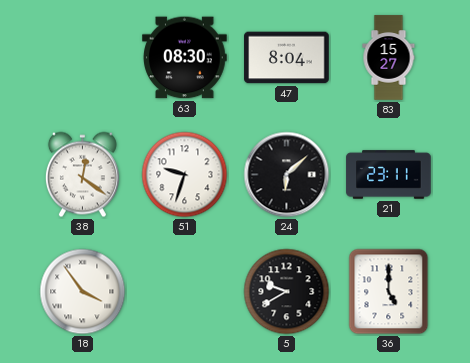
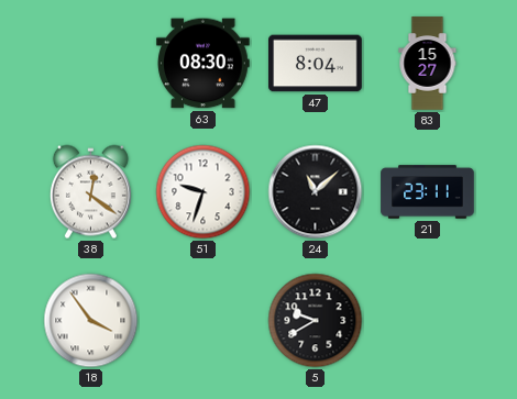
24: 6:08 -> 11:08
36: 5:00 -> none
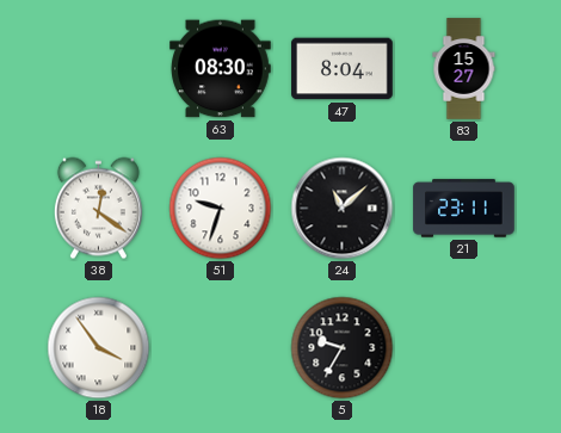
5: 9:40 -> 9:35
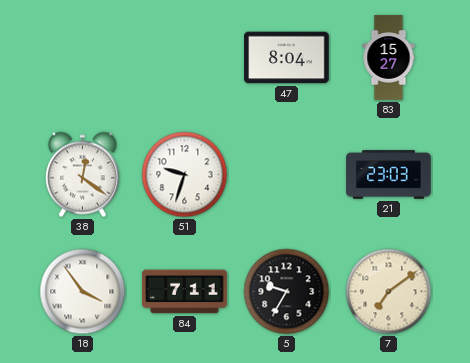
63: 08:30 -> none
24: 11:08 -> none
21: 23:11 -> 23:03
84: none -> 7:11
7: none -> 7:09
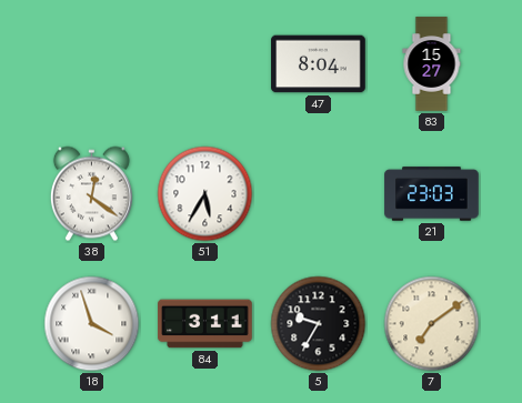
51: 9:33 -> 5:35
18: 3:54 -> 3:57
84: 7:11 -> 3:11
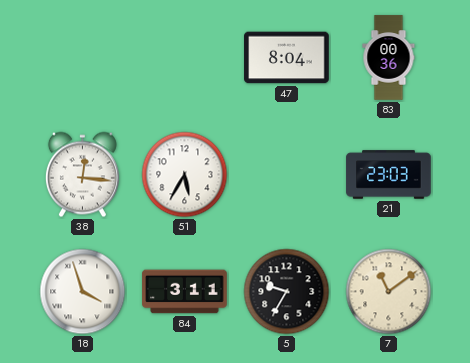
83: 15:27 -> 00:36
38: 12:21 -> 12:16
7: 7:09 -> 11:09
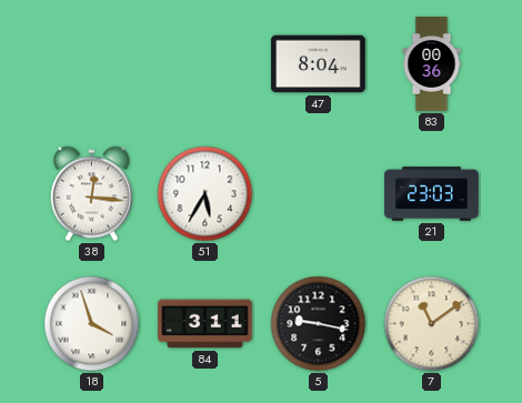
5: 9:35 -> 9:17
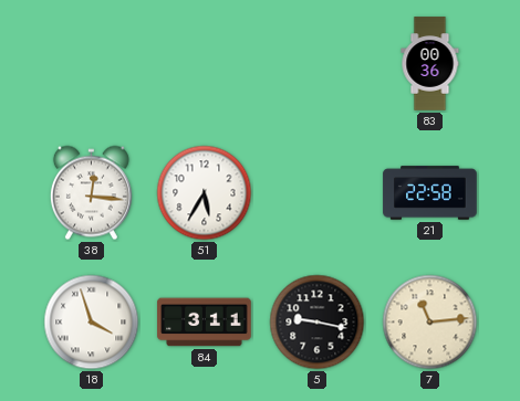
47: 8:04 -> none
21: 23:03 -> 22:58
7: 11:09 -> 11:14
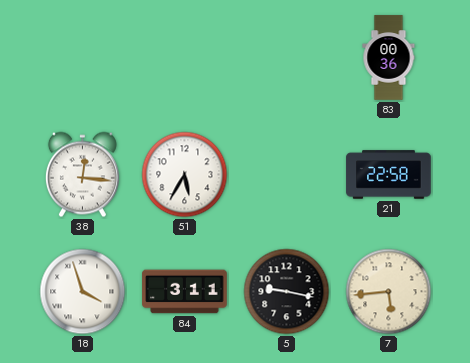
7: 11:14 -> 5:44
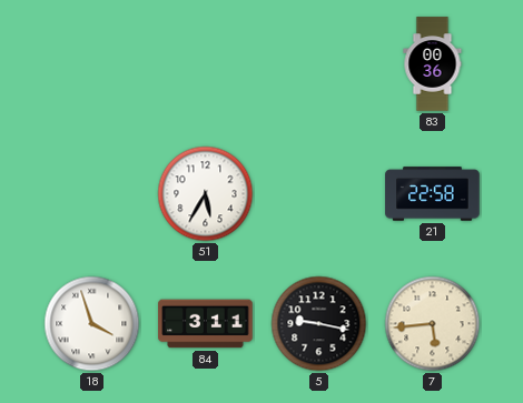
38: 12:16 -> none
